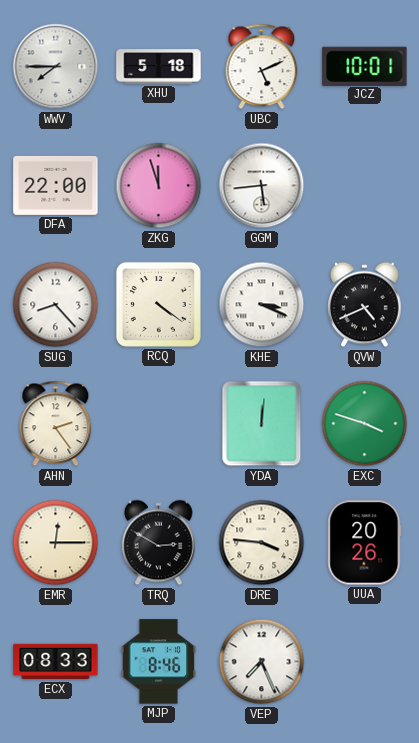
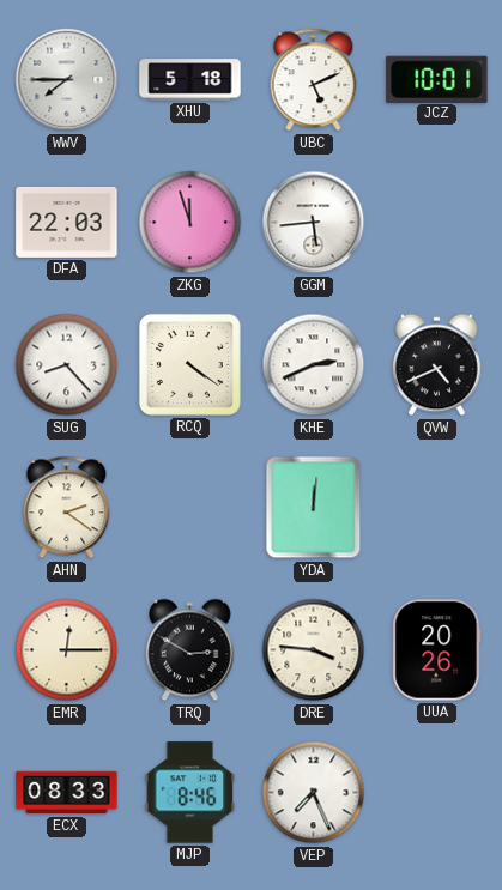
DFA: 22:00 -> 22:03
KHE: 3:19 -> 2:41
AHN: 2:24 -> 2:21
EXC: 3:48 -> none
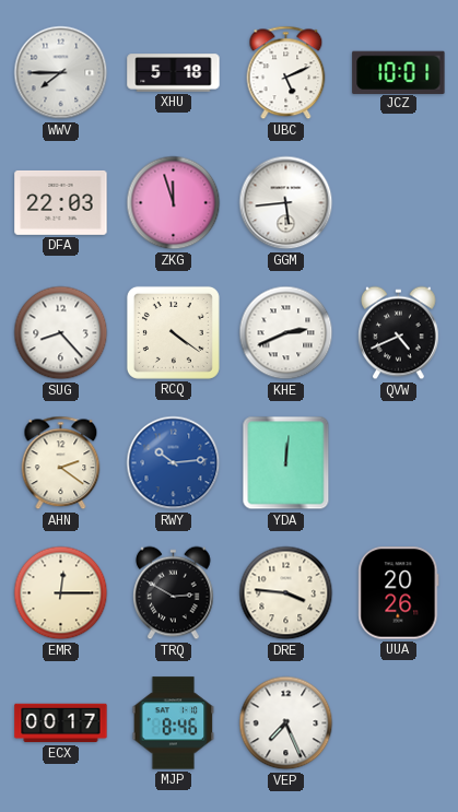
RWY: none -> 10:14
ECX: 08:33 -> 00:17
